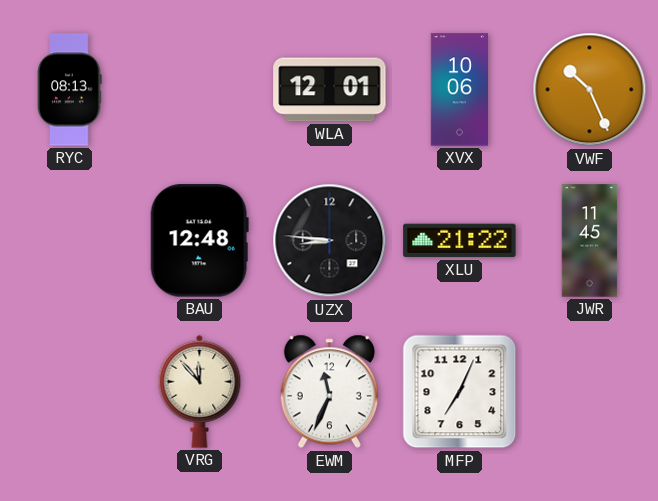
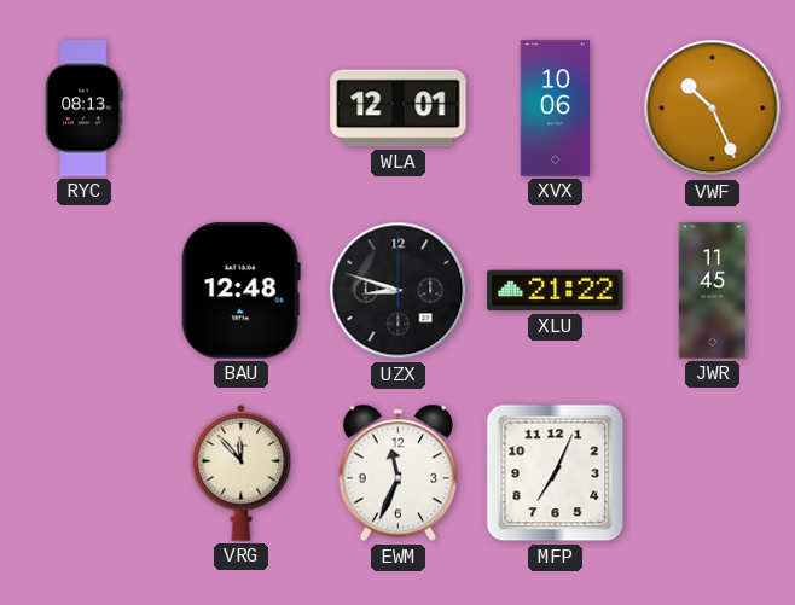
UZX: 8:46 -> 8:48
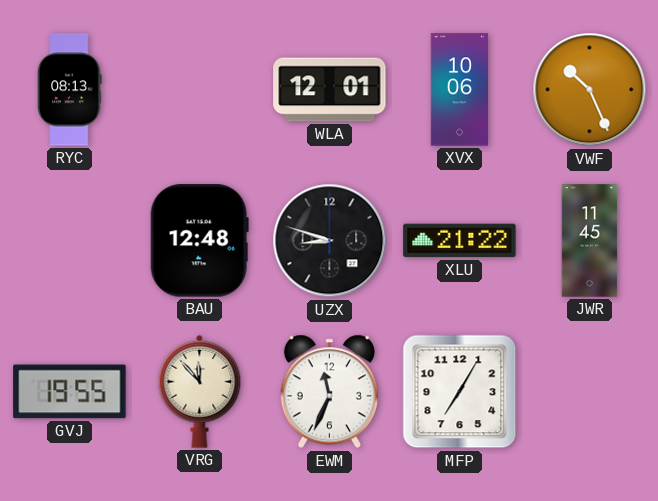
GVJ: none -> 19:55
MFP: 7:04 -> 7:05
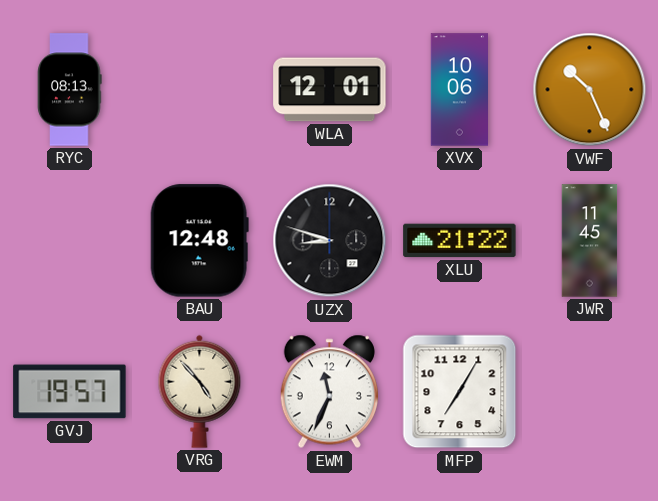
GVJ: 19:55 -> 19:57
VRG: 11:53 -> 4:53
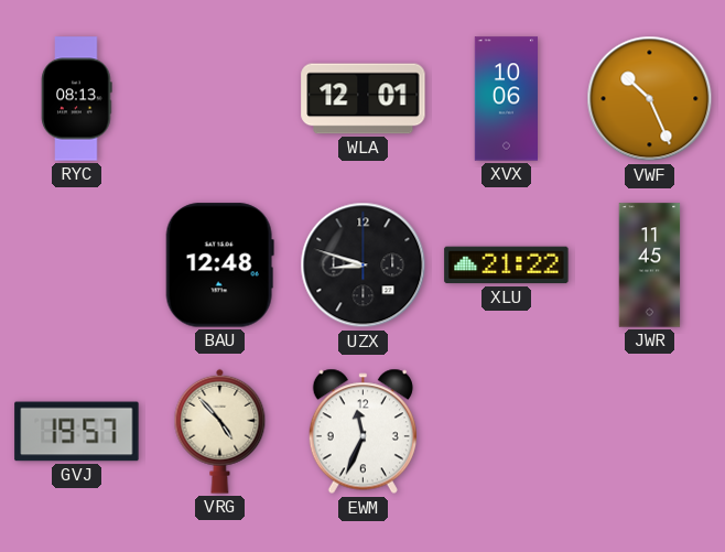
MFP: 7:05 -> none
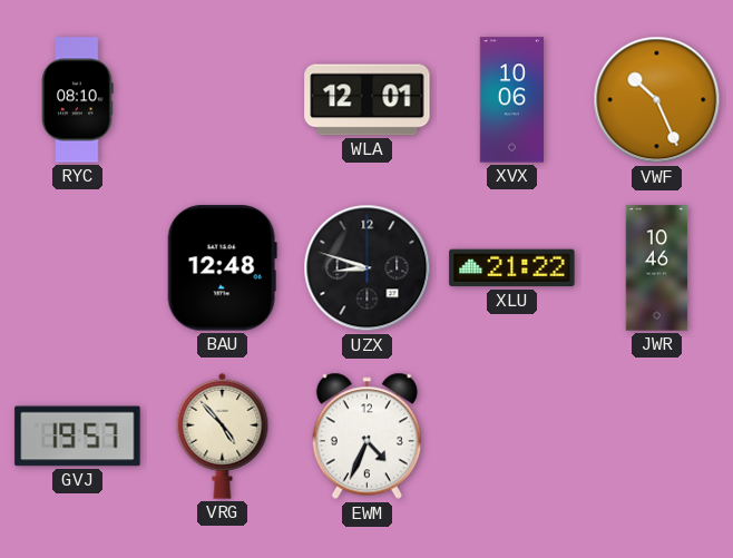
RYC: 08:13 -> 08:10
JWR: 11:45 -> 10:46
EWM: 11:34 -> 4:34
